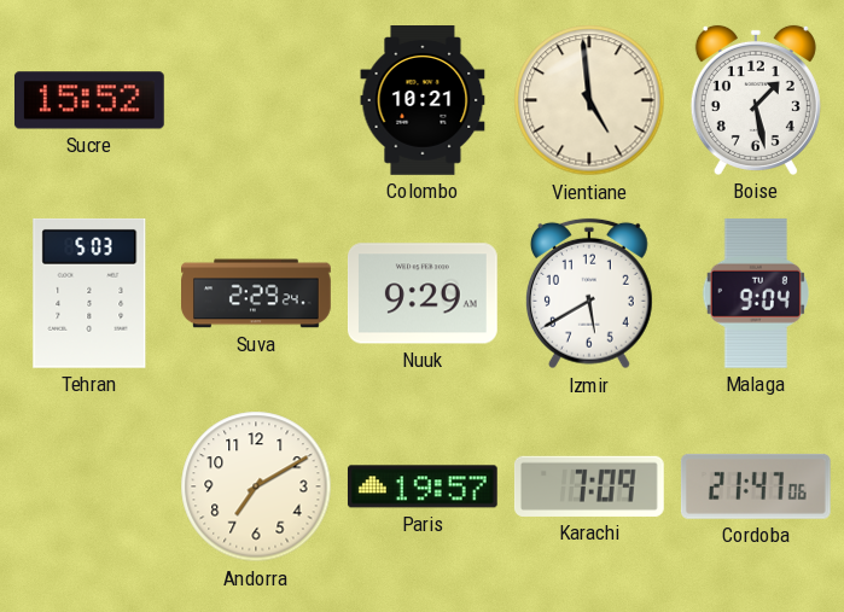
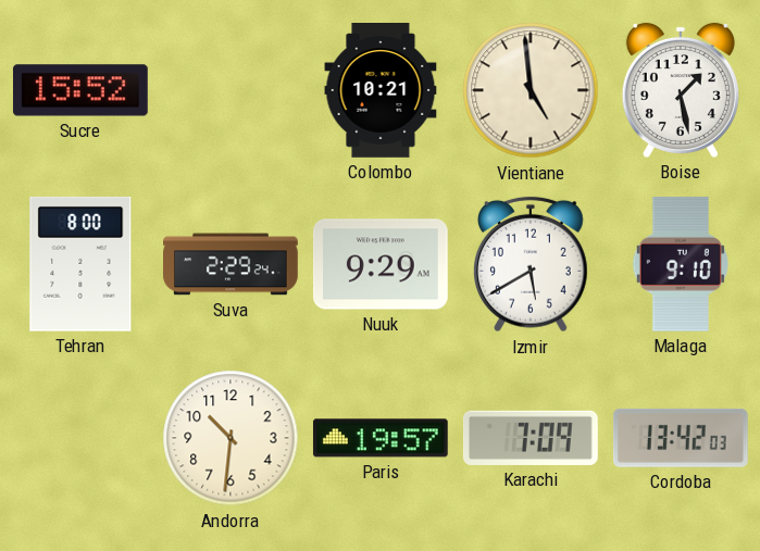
Tehran: 5:03 -> 8:00
Malaga: 9:04 -> 9:10
Andorra: 7:10 -> 10:31
Cordoba: 21:47 -> 13:42
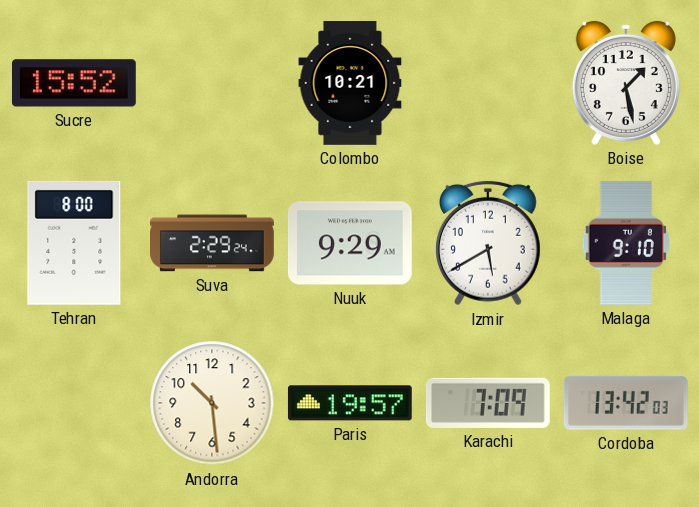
Vientiane: 4:59 -> none
Andorra: 10:31 -> 10:29
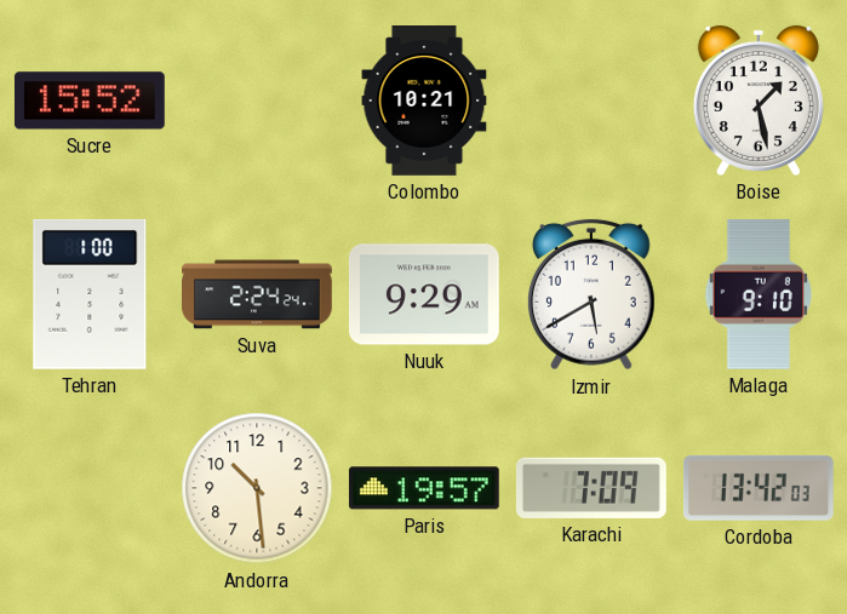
Tehran: 8:00 -> 1:00
Suva: 2:29 -> 2:24
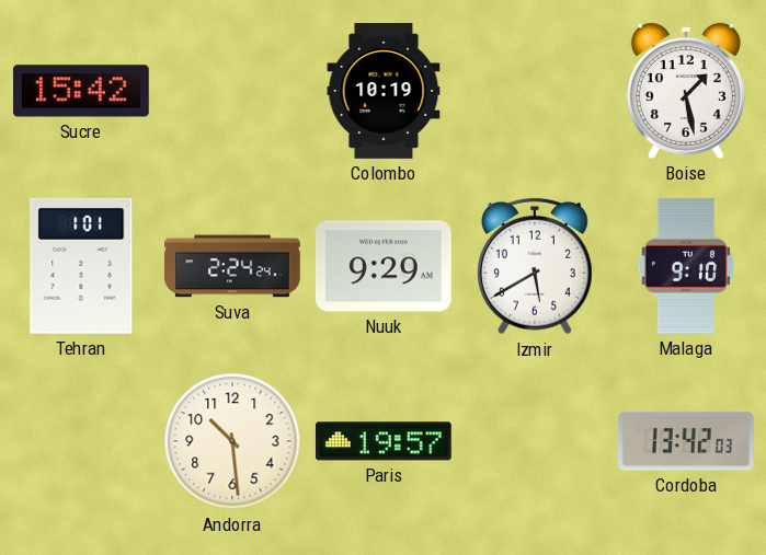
Sucre: 15:52 -> 15:42
Colombo: 10:21 -> 10:19
Tehran: 1:00 -> 1:01
Karachi: 7:09 -> none
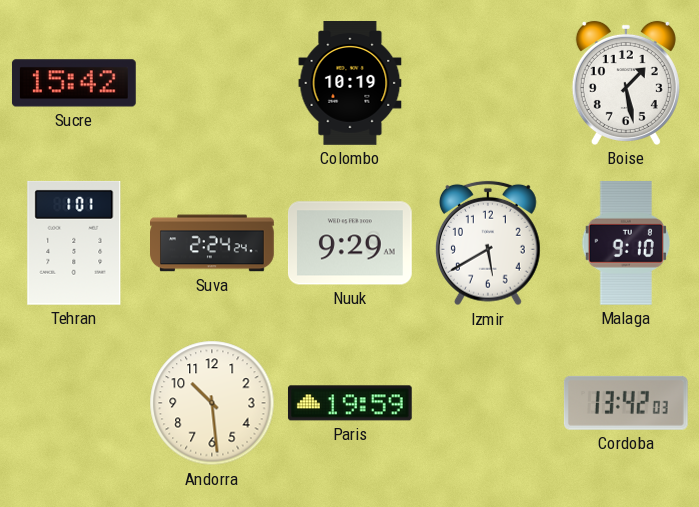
Paris: 19:57 -> 19:59
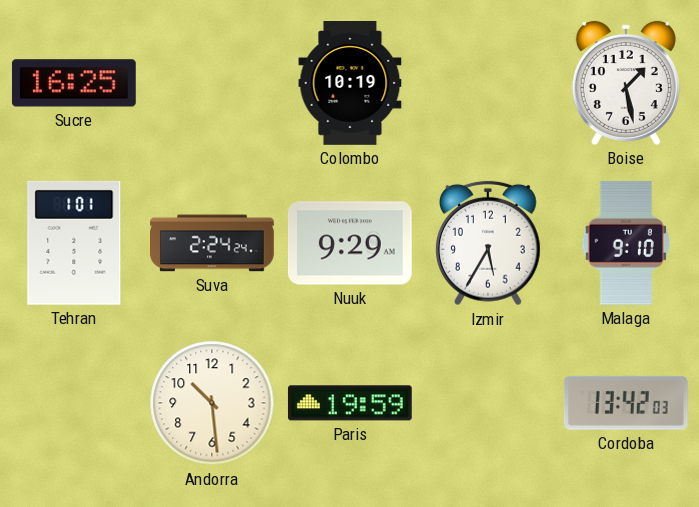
Sucre: 15:42 -> 16:25
Izmir: 5:40 -> 5:35
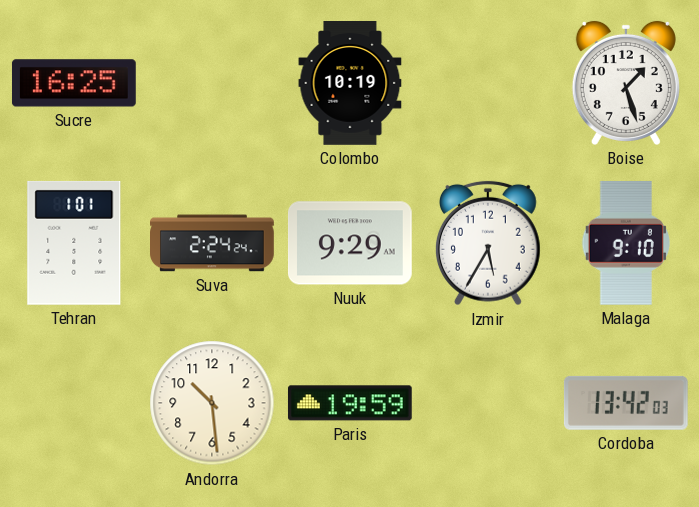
Boise: 1:28 -> 1:27
